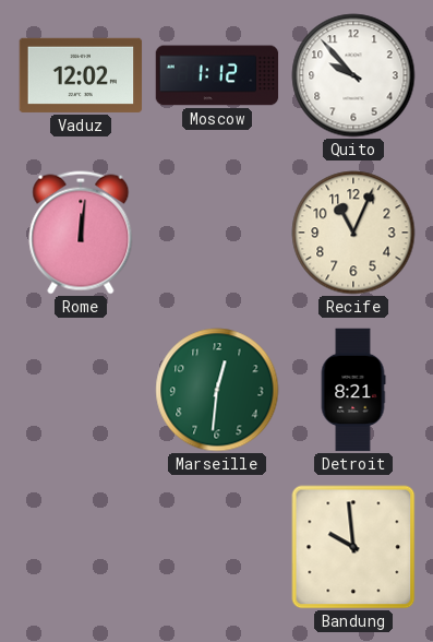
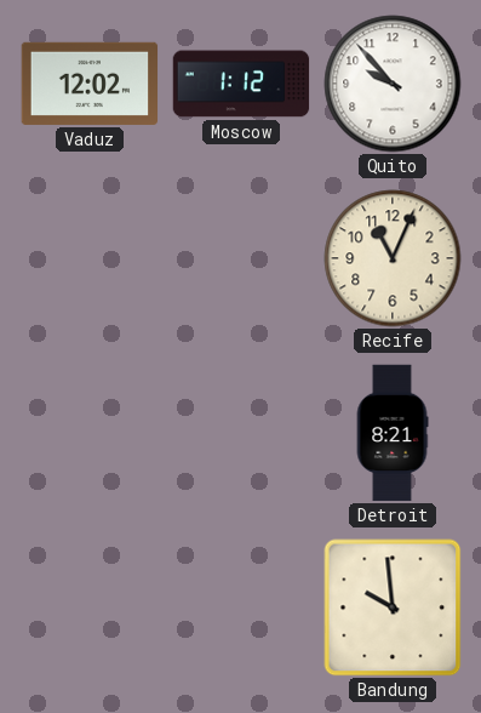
Rome: 12:01 -> none
Marseille: 12:31 -> none
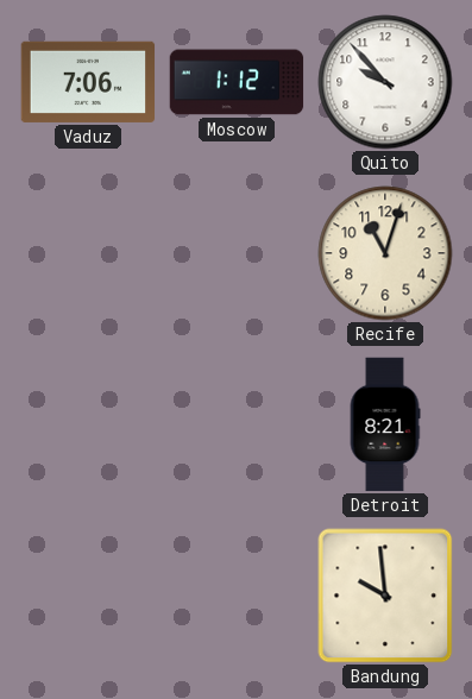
Vaduz: 12:02 -> 7:06
Recife: 11:04 -> 11:03
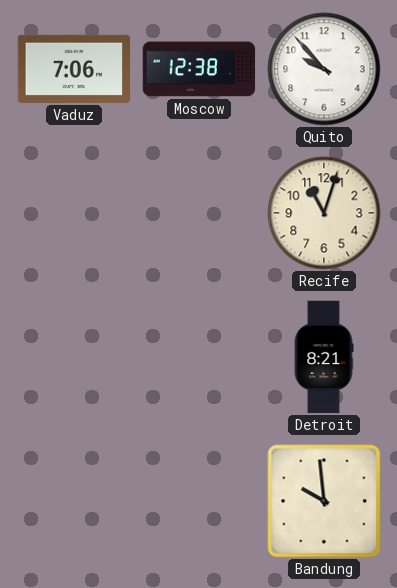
Moscow: 1:12 -> 12:38
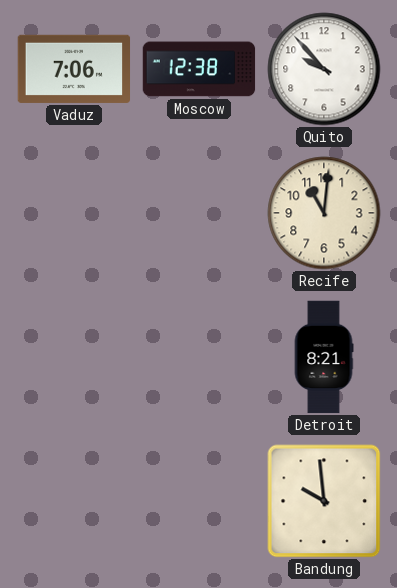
Recife: 11:03 -> 11:01
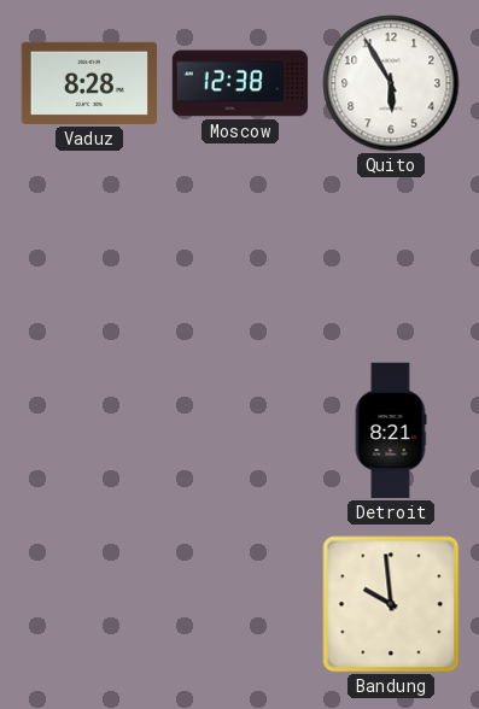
Vaduz: 7:06 -> 8:28
Quito: 9:53 -> 5:55
Recife: 11:01 -> none
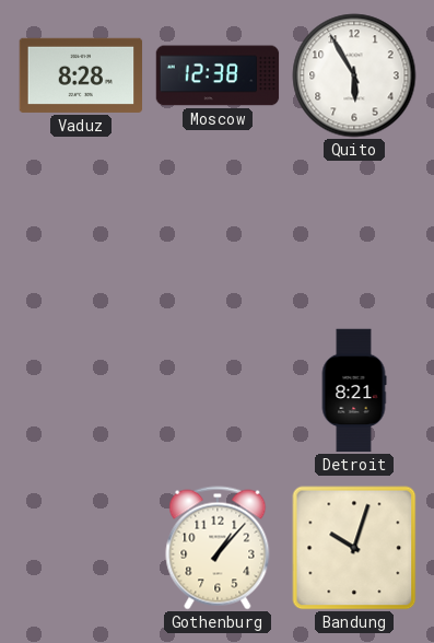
Gothenburg: none -> 1:07
Bandung: 9:59 -> 10:03
